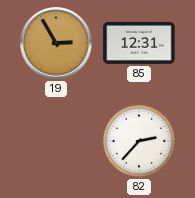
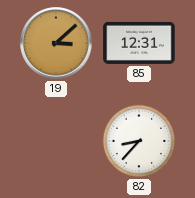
19: 2:55 -> 3:08
82: 2:37 -> 8:37
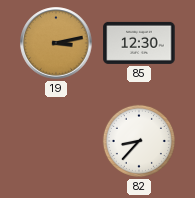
19: 3:08 -> 3:13
85: 12:31 -> 12:30
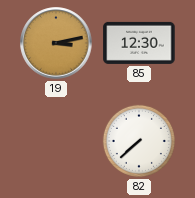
82: 8:37 -> 7:38
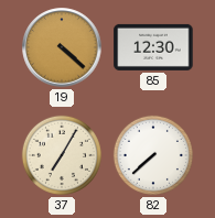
19: 3:13 -> 4:22
37: none -> 7:05
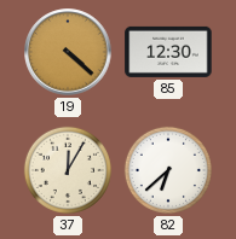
37: 7:05 -> 12:05
82: 7:38 -> 6:38
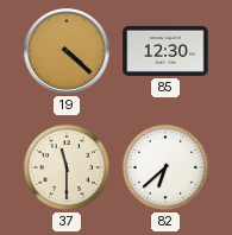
37: 12:05 -> 11:30
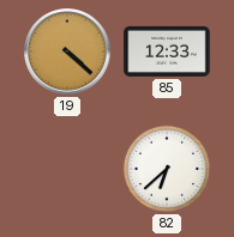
85: 12:30 -> 12:33
37: 11:30 -> none
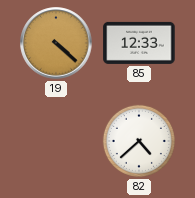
82: 6:38 -> 4:38
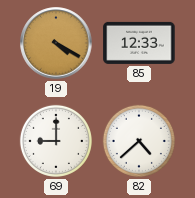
19: 4:22 -> 4:20
69: none -> 9:00
